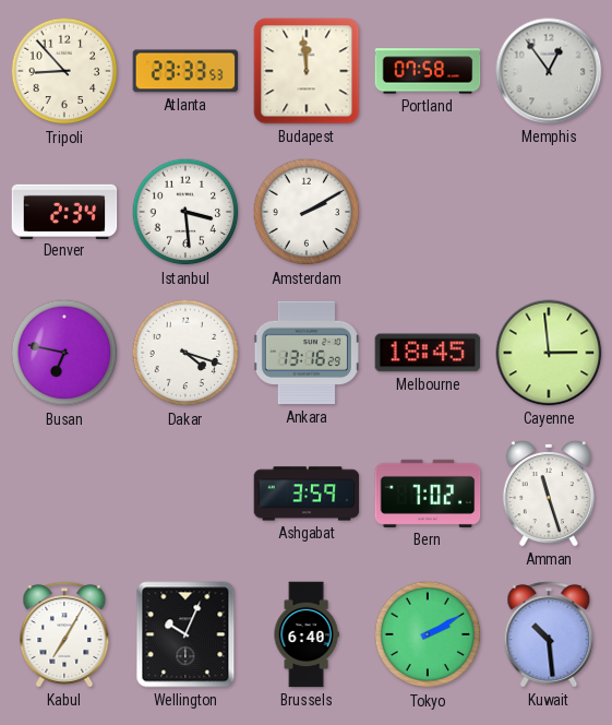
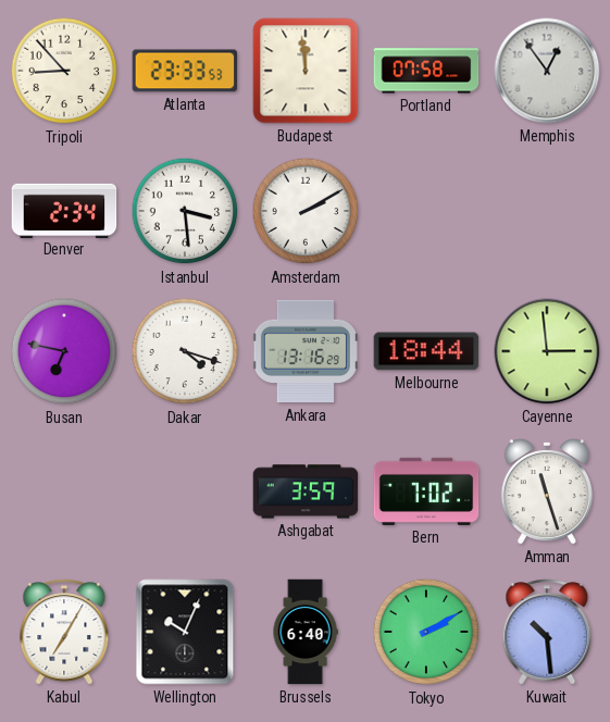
Melbourne: 18:45 -> 18:44
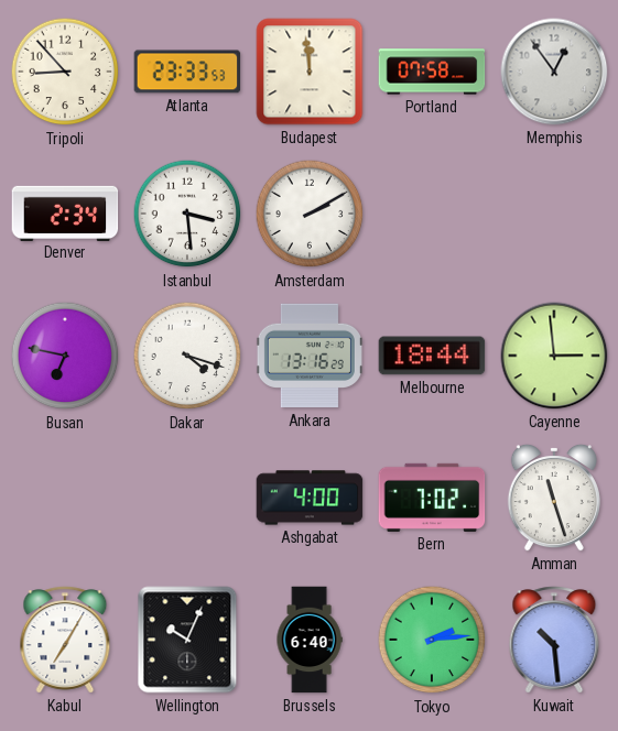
Ashgabat: 3:59 -> 4:00
Tokyo: 2:10 -> 2:14
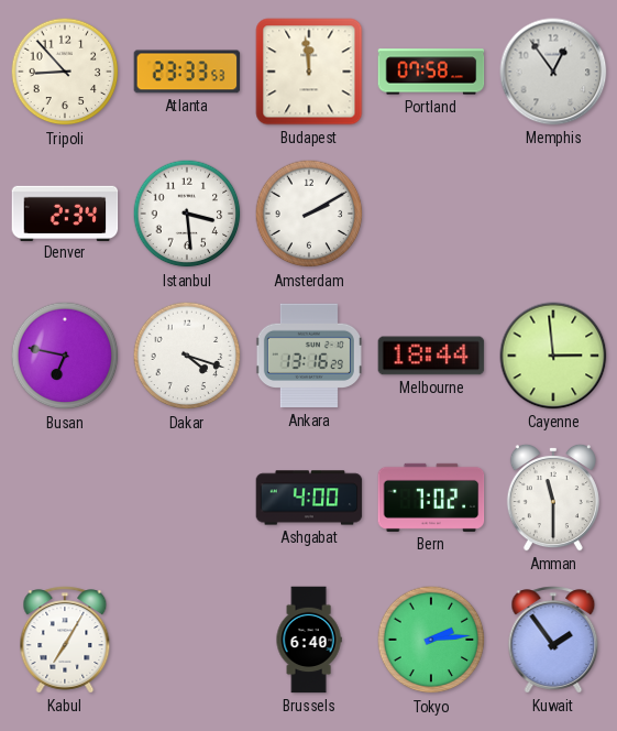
Amman: 11:27 -> 11:30
Wellington: 10:04 -> none
Kuwait: 10:29 -> 1:54
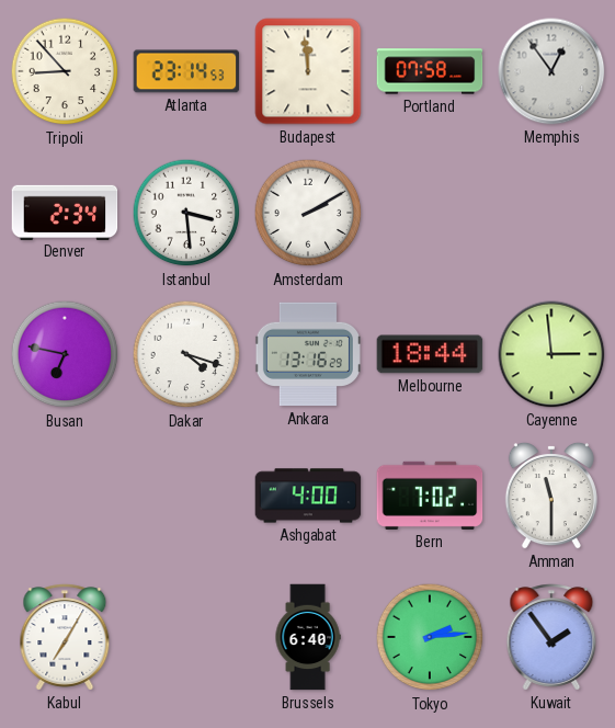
Atlanta: 23:33 -> 23:14
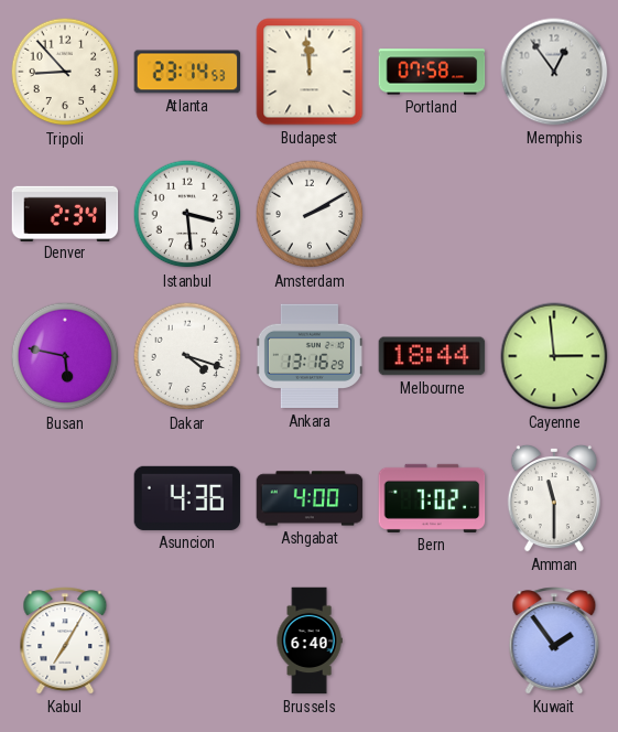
Busan: 6:47 -> 5:47
Asuncion: none -> 4:36
Tokyo: 2:14 -> none
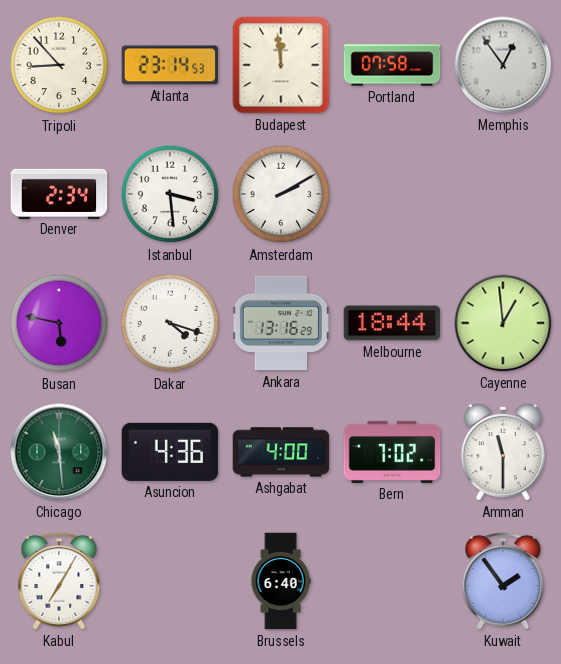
Cayenne: 2:59 -> 12:59
Chicago: none -> 11:29
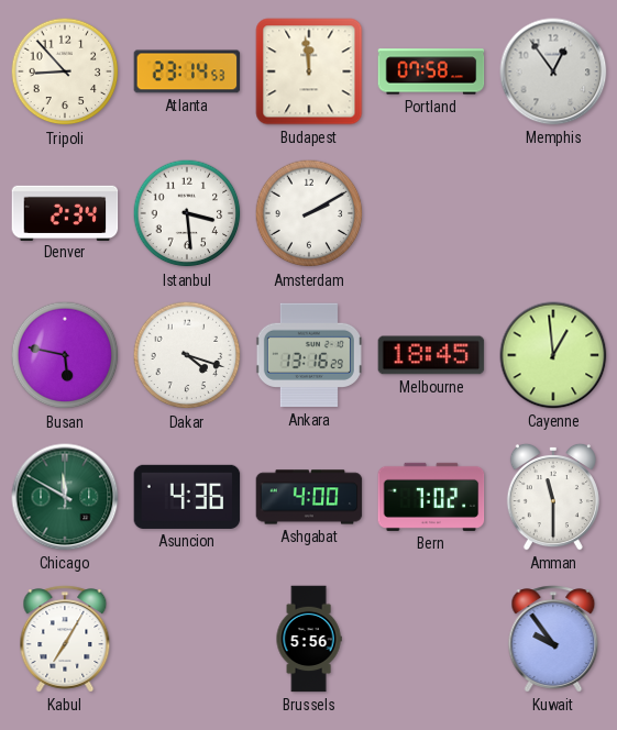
Melbourne: 18:44 -> 18:45
Chicago: 11:29 -> 11:50
Brussels: 6:40 -> 5:56
Kuwait: 1:54 -> 9:54
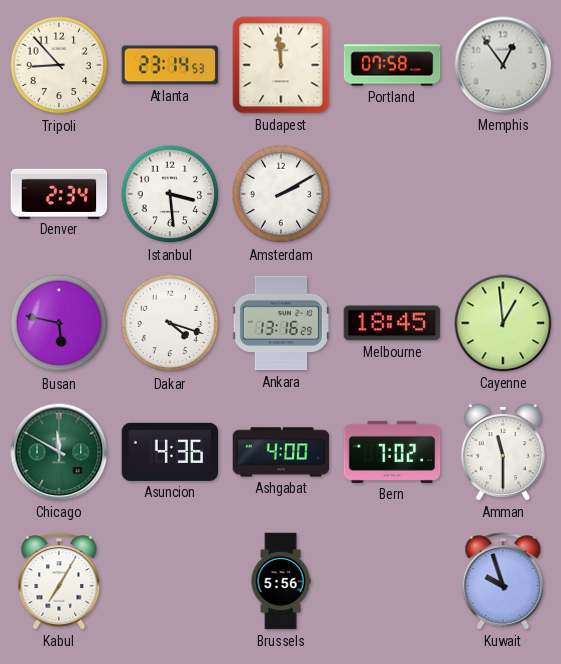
Kuwait: 9:54 -> 9:57
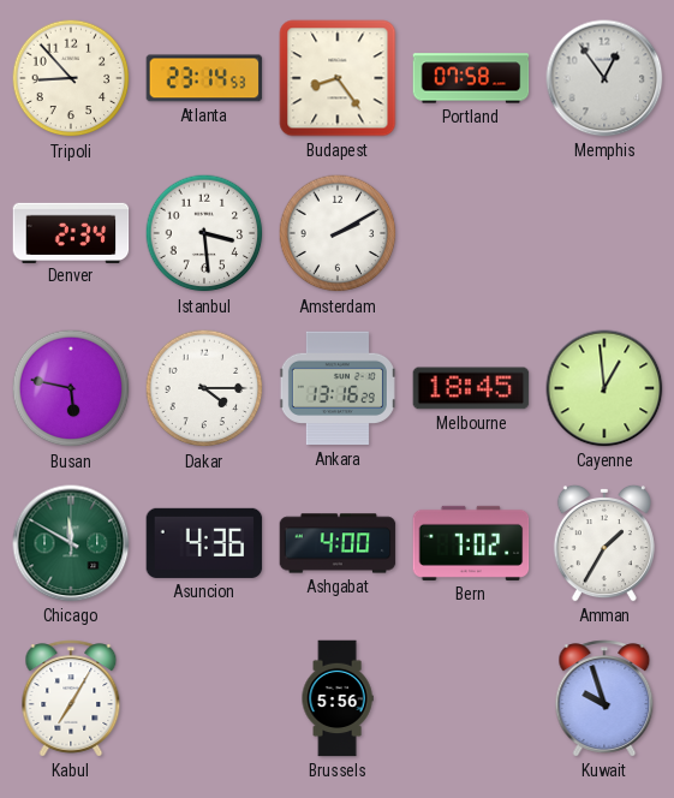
Budapest: 11:59 -> 8:24
Dakar: 4:18 -> 4:15
Amman: 11:30 -> 1:35
